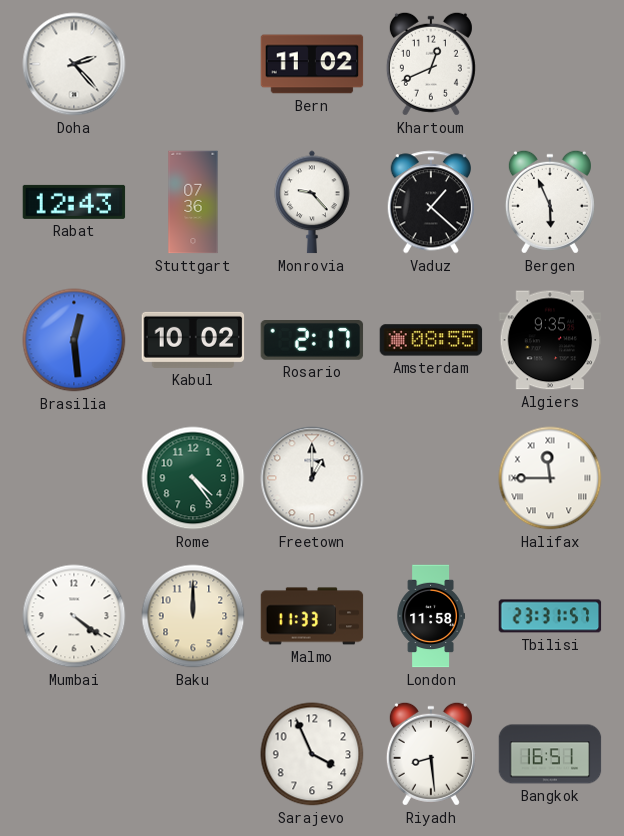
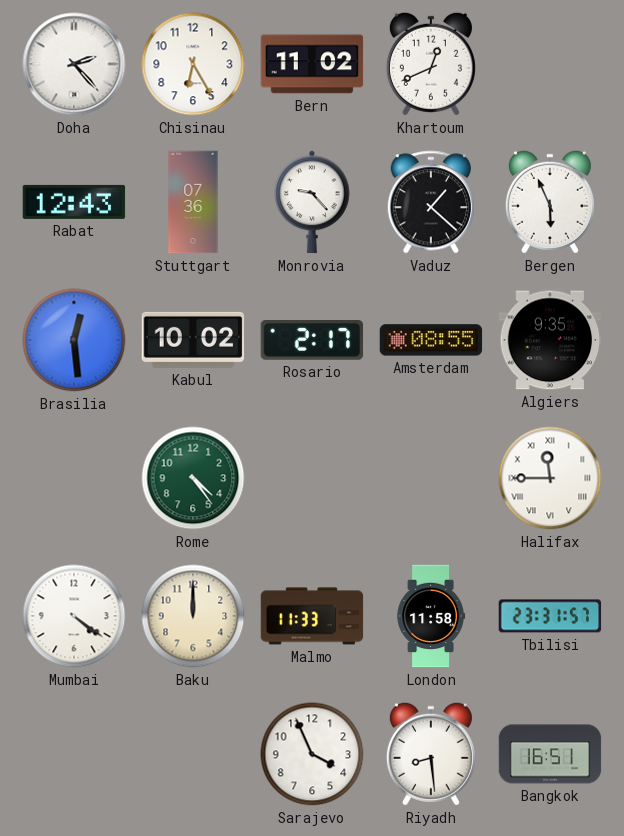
Chisinau: none -> 6:25
Freetown: 1:00 -> none
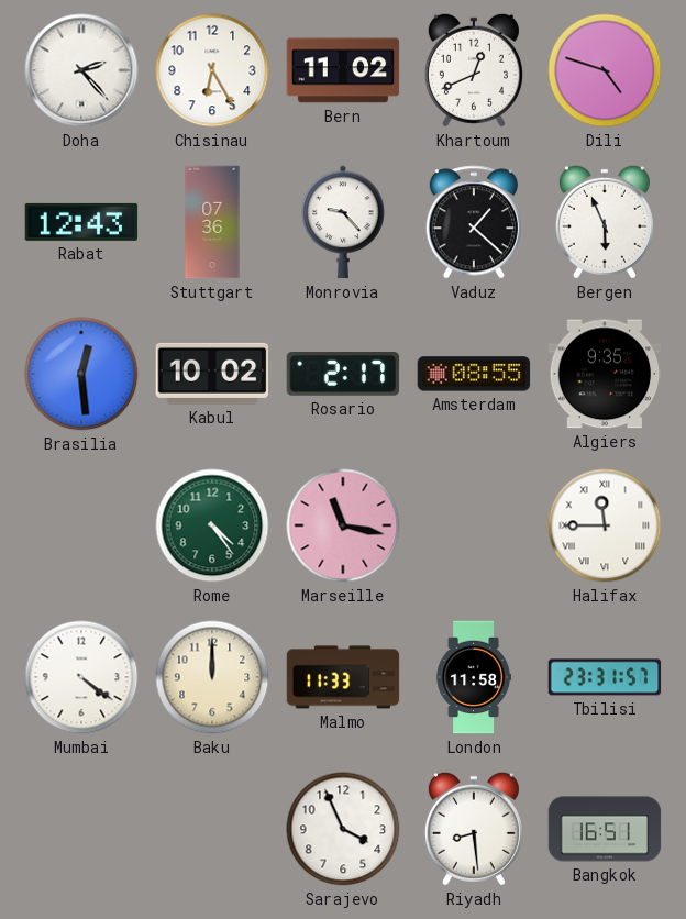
Dili: none -> 4:48
Marseille: none -> 11:17
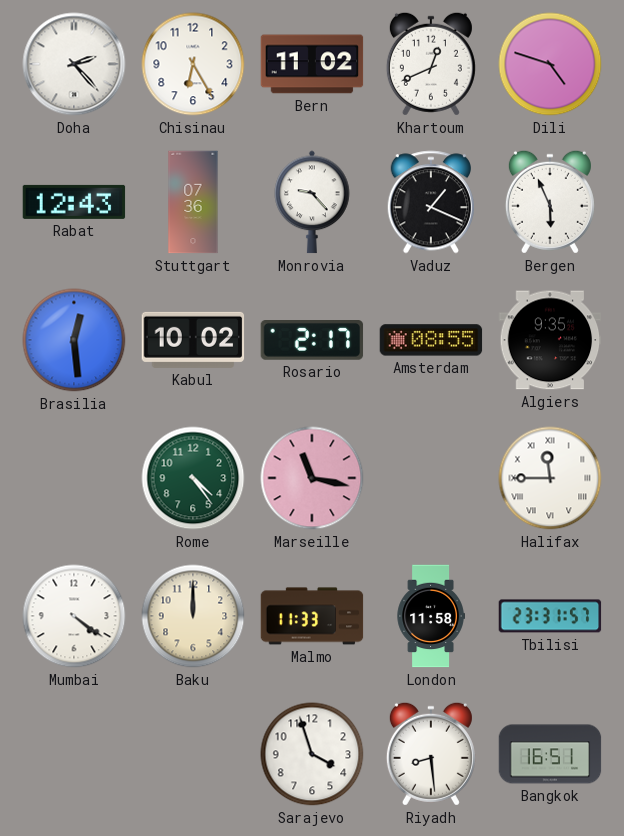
Vaduz: 1:22 -> 1:19
Sarajevo: 3:56 -> 3:57
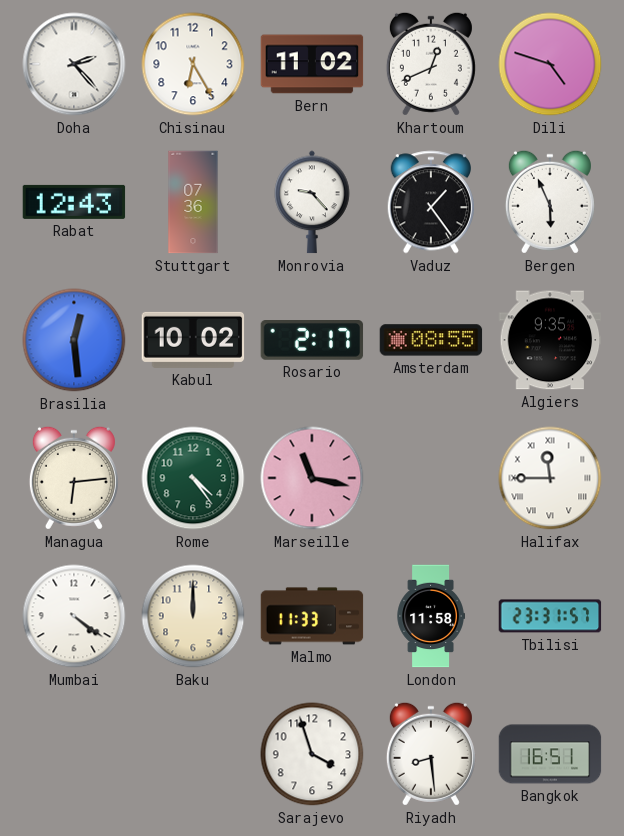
Vaduz: 1:19 -> 1:24
Managua: none -> 6:14
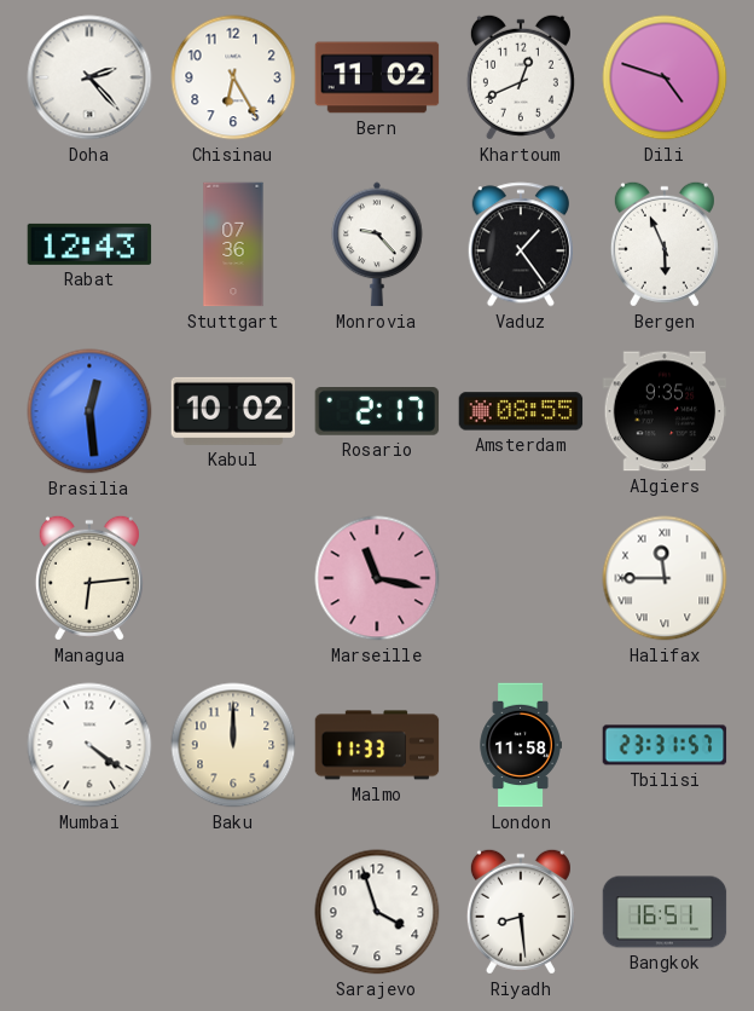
Rome: 4:24 -> none
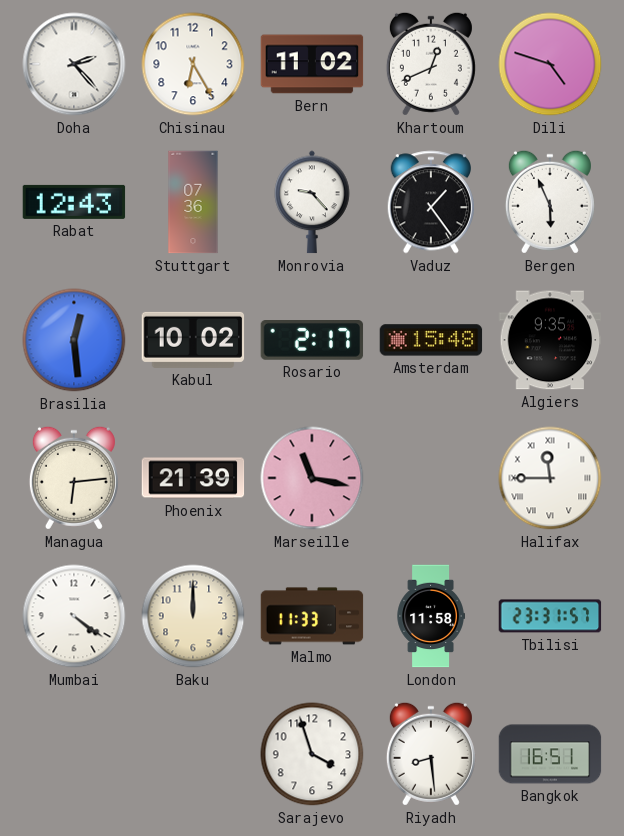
Amsterdam: 08:55 -> 15:48
Phoenix: none -> 21:39
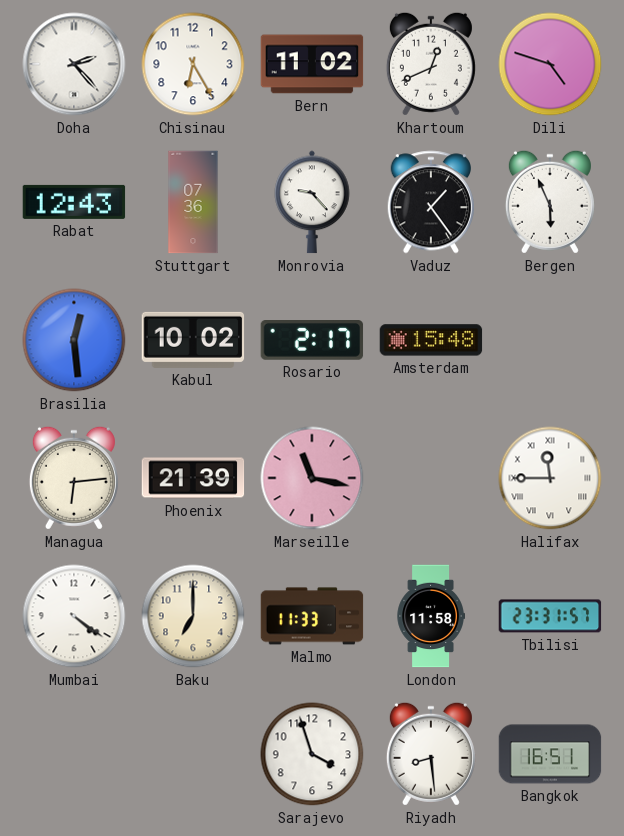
Algiers: 9:35 -> none
Baku: 12:00 -> 7:00
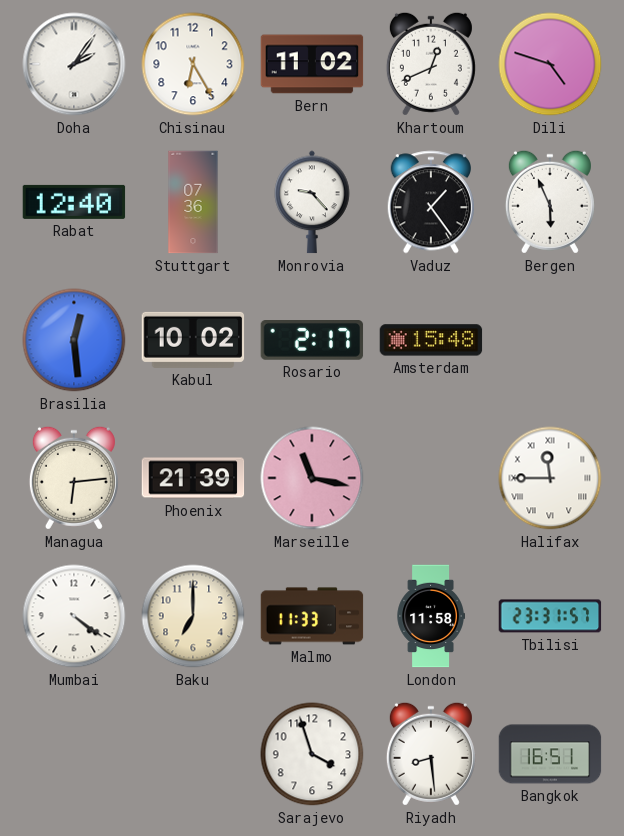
Doha: 2:23 -> 2:06
Rabat: 12:43 -> 12:40
